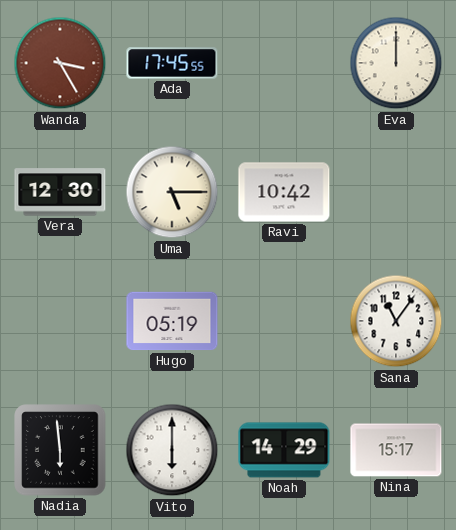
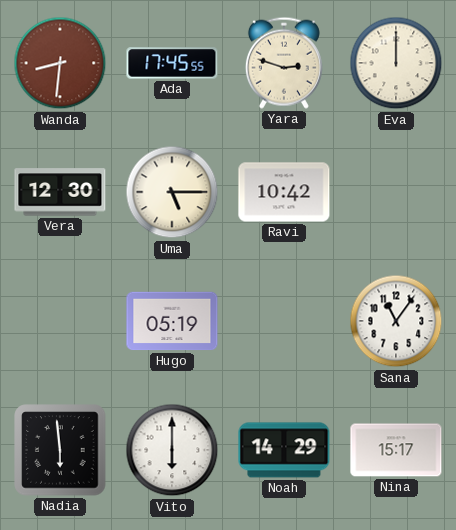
Wanda: 3:25 -> 8:31
Yara: none -> 2:48
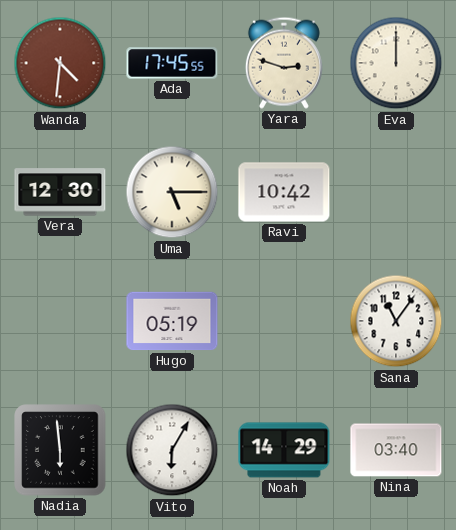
Wanda: 8:31 -> 4:31
Vito: 6:00 -> 6:05
Nina: 15:17 -> 03:40
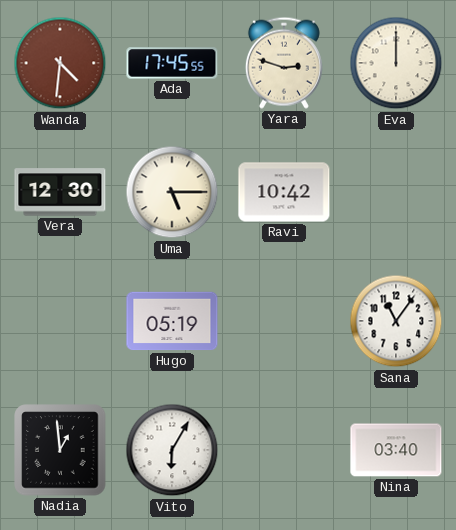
Nadia: 5:59 -> 12:59
Noah: 14:29 -> none
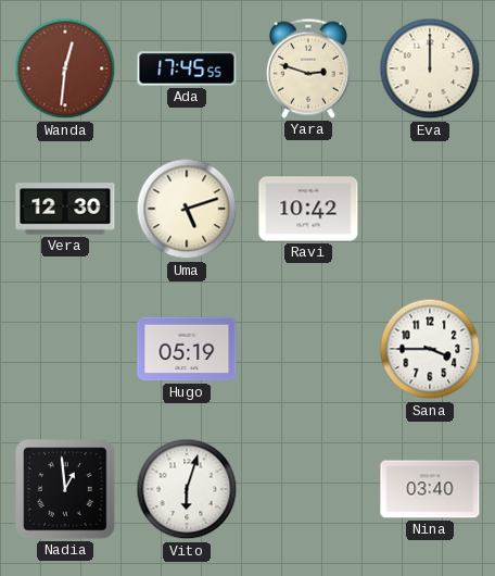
Wanda: 4:31 -> 12:31
Uma: 5:15 -> 5:12
Sana: 11:06 -> 3:45
Vito: 6:05 -> 6:03
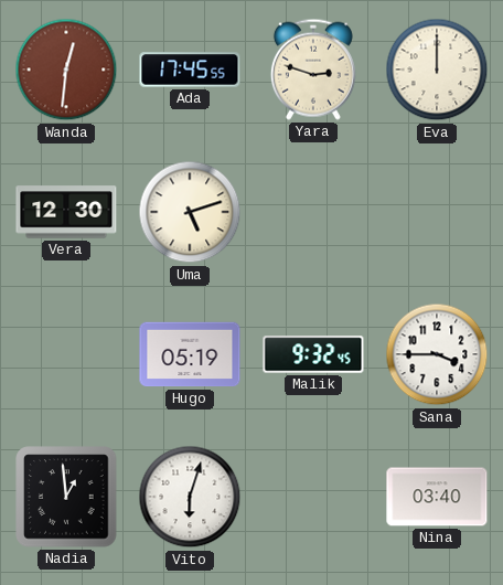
Ravi: 10:42 -> none
Malik: none -> 9:32
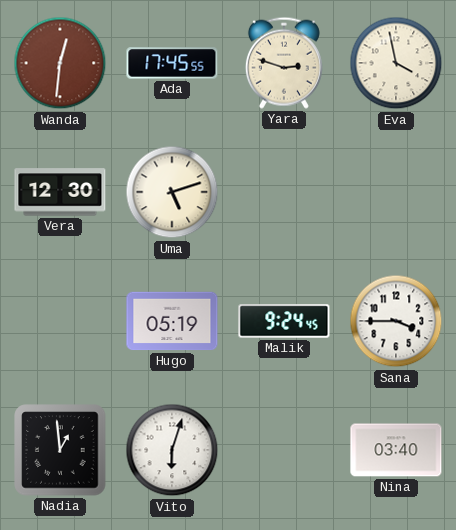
Eva: 12:00 -> 3:58
Malik: 9:32 -> 9:24
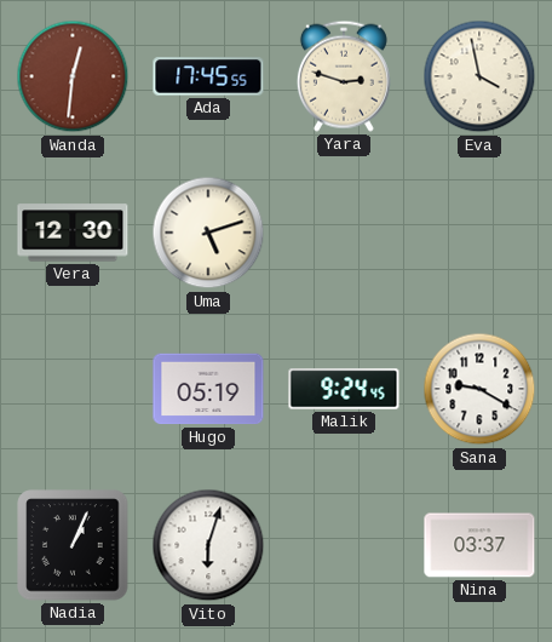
Sana: 3:45 -> 9:20
Nadia: 12:59 -> 1:04
Nina: 03:40 -> 03:37
